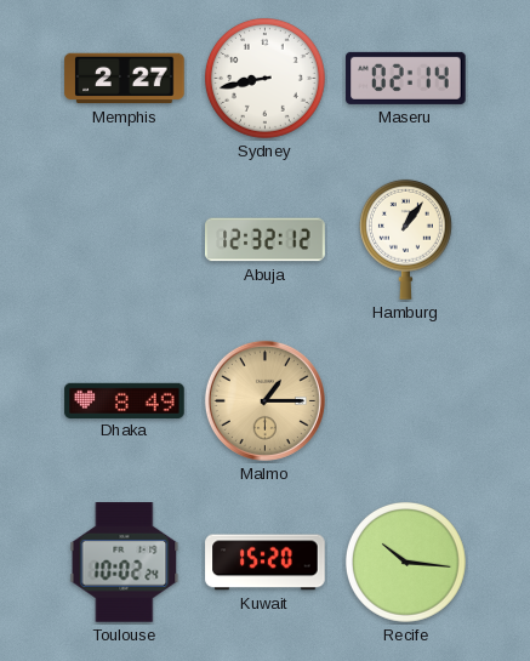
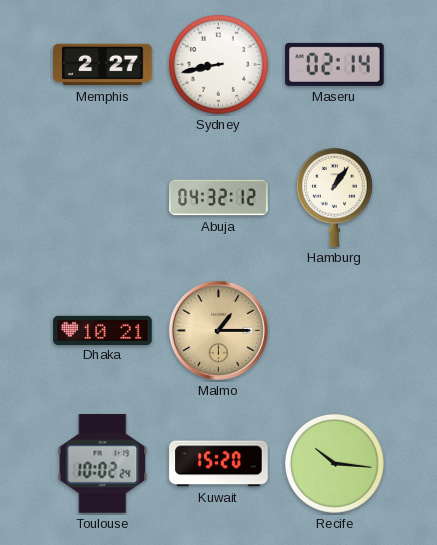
Abuja: 12:32 -> 04:32
Dhaka: 8:49 -> 10:21
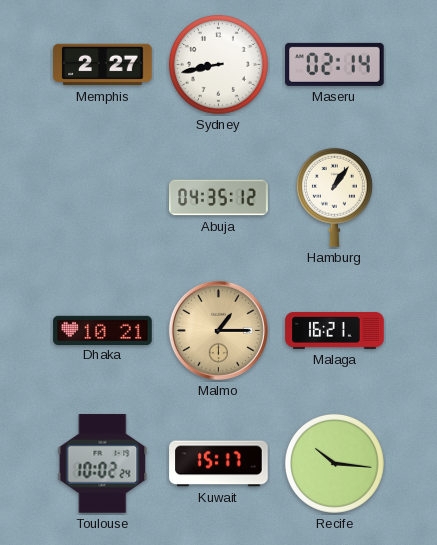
Abuja: 04:32 -> 04:35
Malaga: none -> 16:21
Kuwait: 15:20 -> 15:17
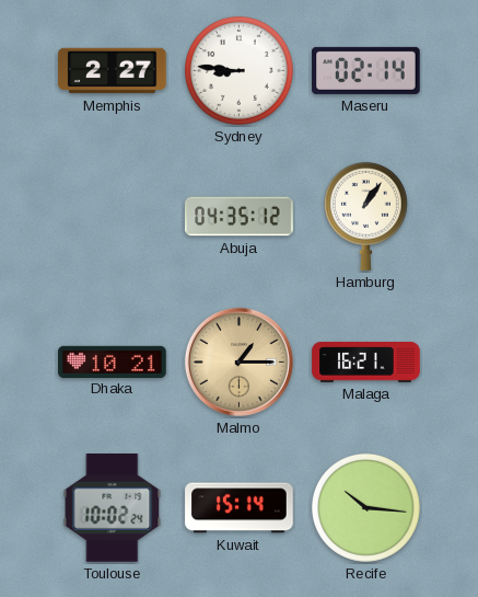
Sydney: 8:43 -> 8:46
Kuwait: 15:17 -> 15:14
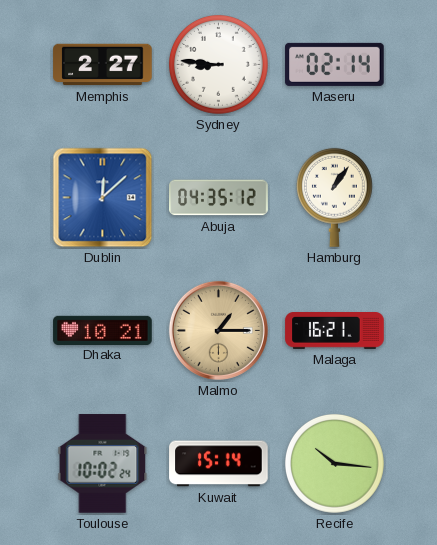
Dublin: none -> 12:08
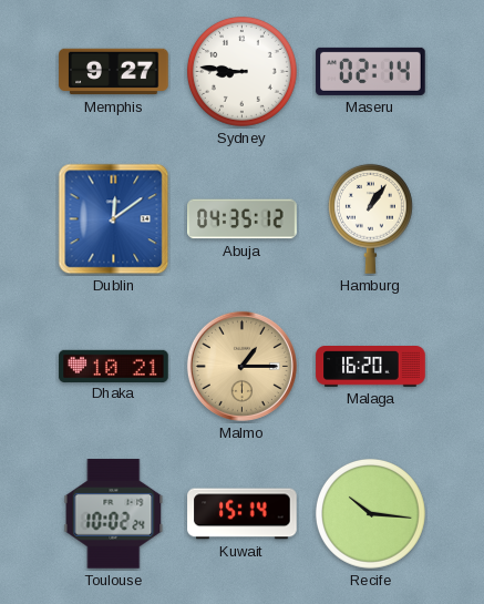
Memphis: 2:27 -> 9:27
Dublin: 12:08 -> 12:09
Malaga: 16:21 -> 16:20
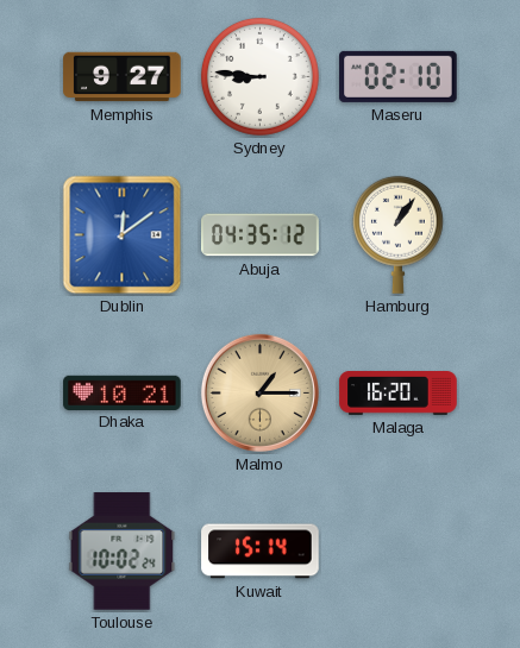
Maseru: 02:14 -> 02:10
Recife: 10:16 -> none
